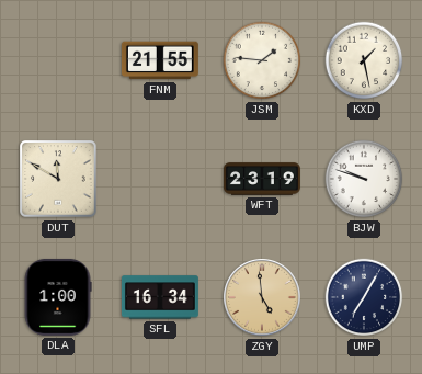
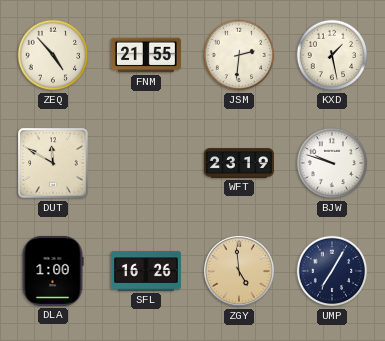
ZEQ: none -> 4:53
JSM: 1:46 -> 2:31
SFL: 16:34 -> 16:26
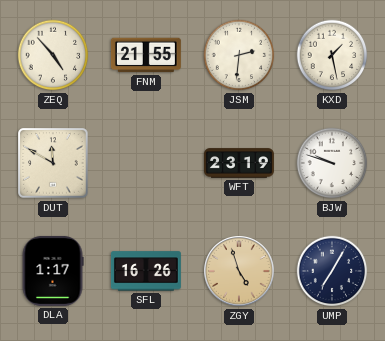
DLA: 1:00 -> 1:17
ZGY: 4:59 -> 4:57
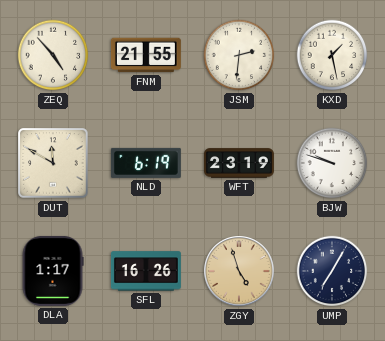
NLD: none -> 6:19
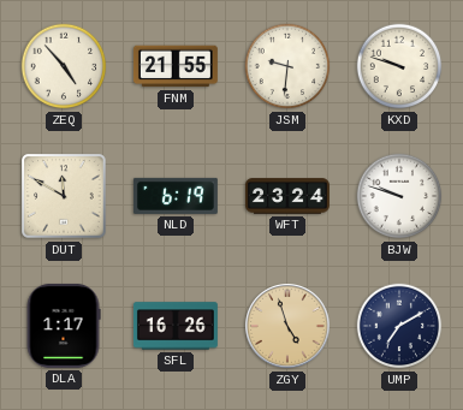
JSM: 2:31 -> 9:31
KXD: 1:28 -> 9:48
WFT: 23:19 -> 23:24
UMP: 7:05 -> 7:10
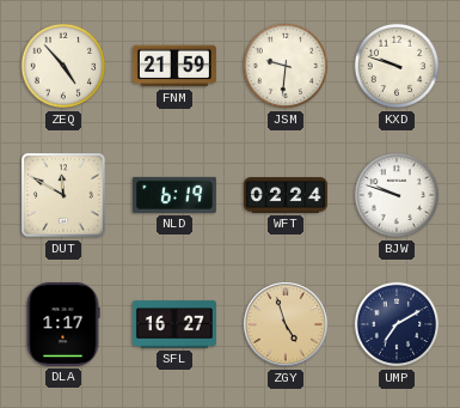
FNM: 21:55 -> 21:59
WFT: 23:24 -> 02:24
SFL: 16:26 -> 16:27
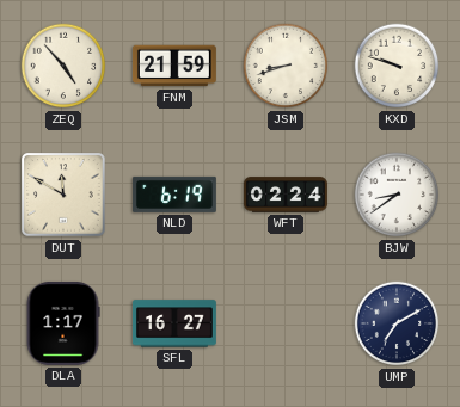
JSM: 9:31 -> 8:42
BJW: 9:48 -> 8:39
ZGY: 4:57 -> none
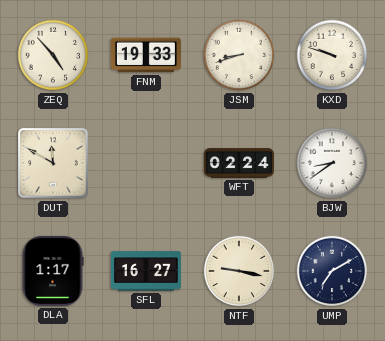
FNM: 21:59 -> 19:33
NLD: 6:19 -> none
NTF: none -> 9:17
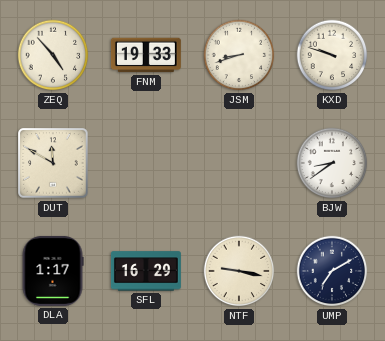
WFT: 02:24 -> none
SFL: 16:27 -> 16:29
